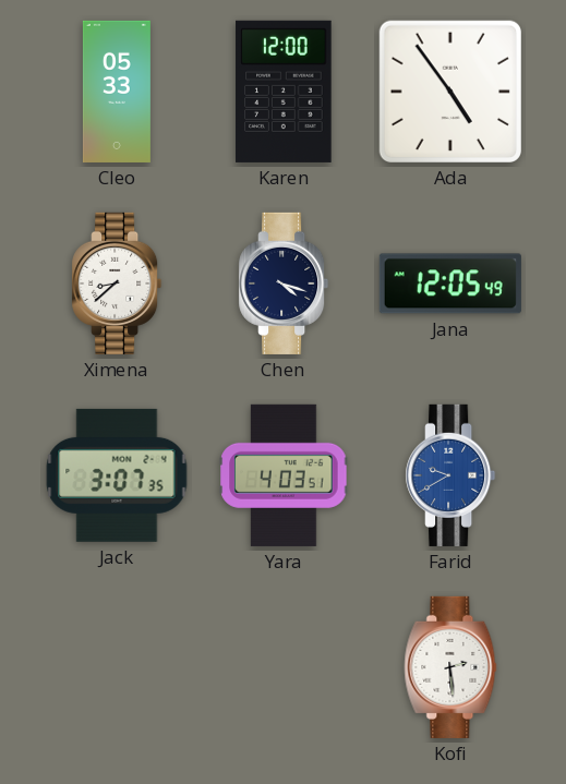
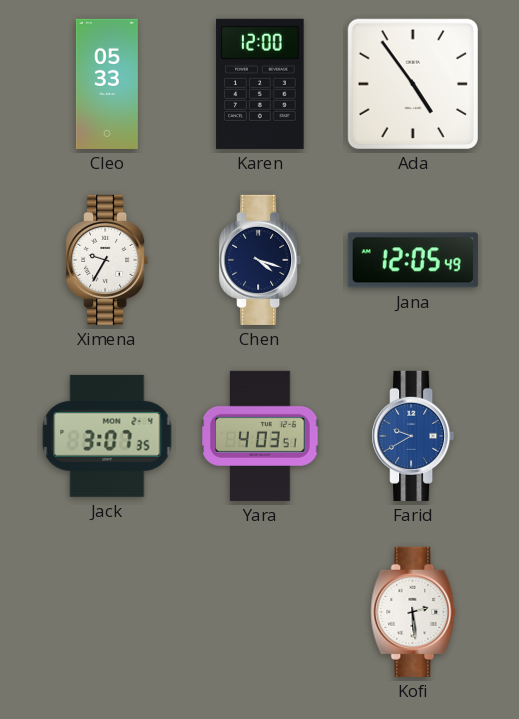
Ximena: 8:38 -> 9:35
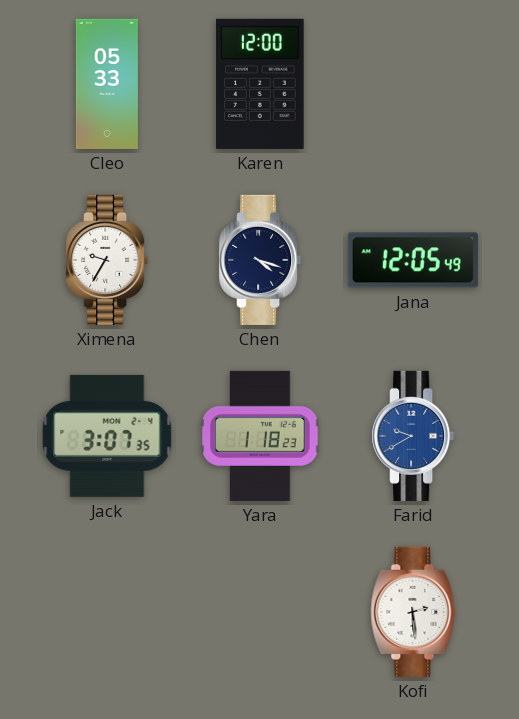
Ada: 4:54 -> none
Yara: 4:03 -> 1:18
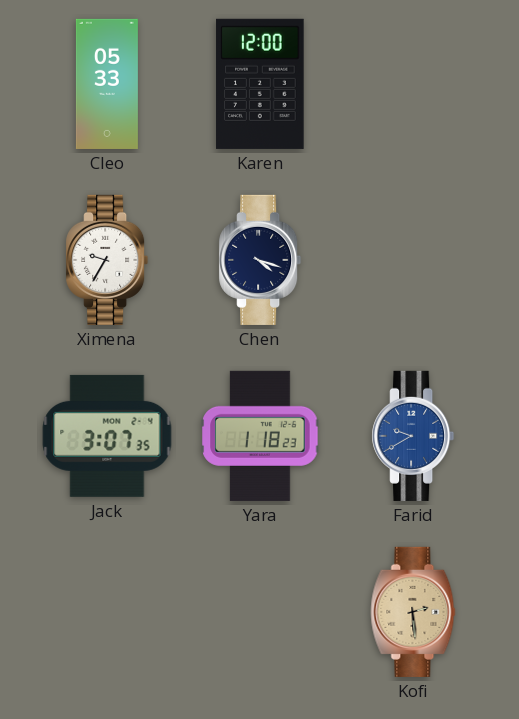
Jana: 12:05 -> none
Kofi dial: white -> champagne
